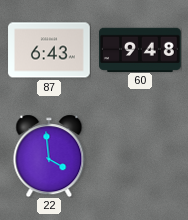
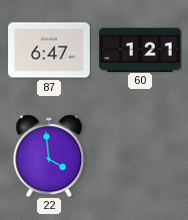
87: 6:43 -> 6:47
60: 9:48 -> 1:21
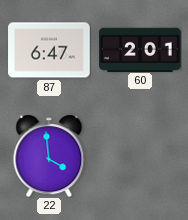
60: 1:21 -> 2:01
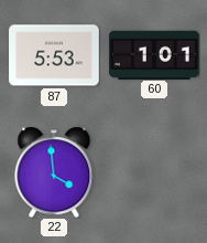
87: 6:47 -> 5:53
60: 2:01 -> 1:01
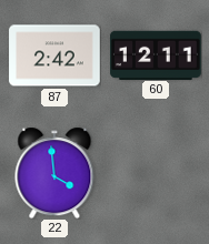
87: 5:53 -> 2:42
60: 1:01 -> 12:11
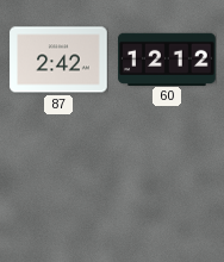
60: 12:11 -> 12:12
22: 3:59 -> none
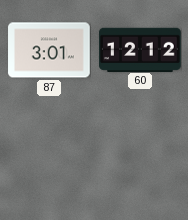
87: 2:42 -> 3:01
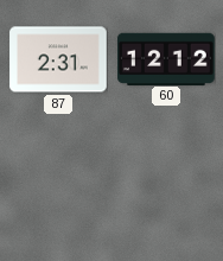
87: 3:01 -> 2:31
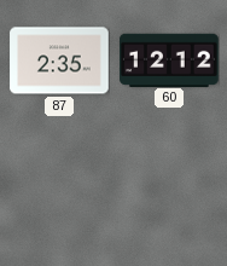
87: 2:31 -> 2:35
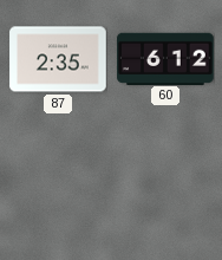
60: 12:12 -> 6:12
